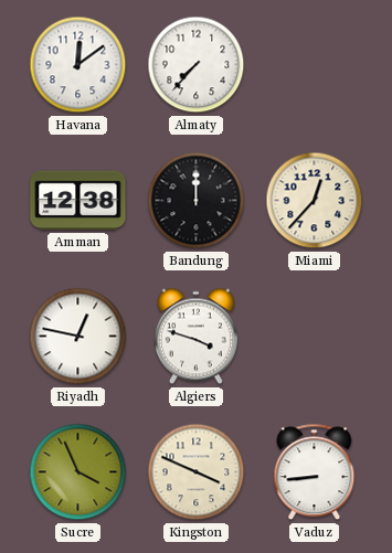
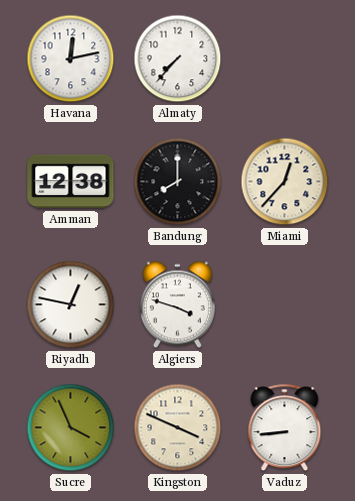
Havana: 12:09 -> 12:13
Bandung: 12:00 -> 8:00
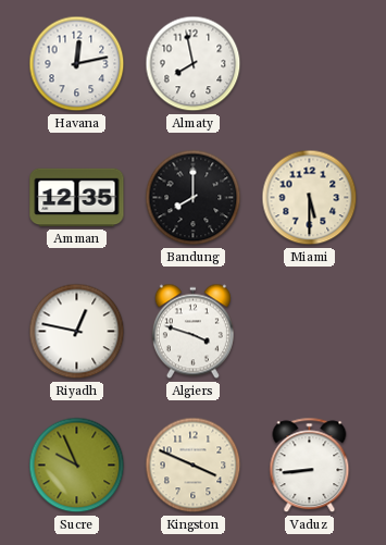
Almaty: 7:37 -> 7:58
Amman: 12:38 -> 12:35
Miami: 12:37 -> 5:30
Sucre: 3:56 -> 9:56
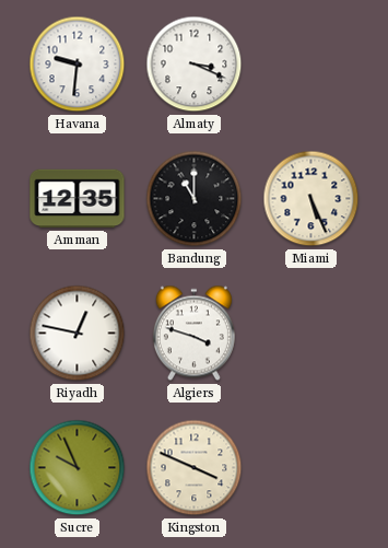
Havana: 12:13 -> 9:31
Almaty: 7:58 -> 3:19
Bandung: 8:00 -> 11:00
Miami: 5:30 -> 5:26
Vaduz: 8:44 -> none
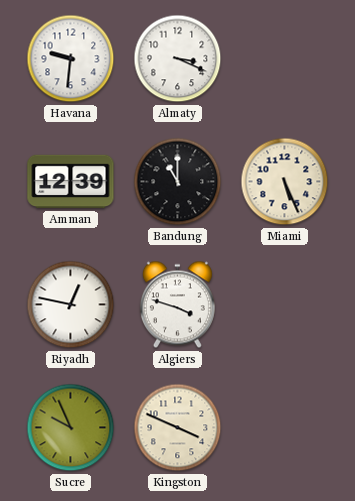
Amman: 12:35 -> 12:39
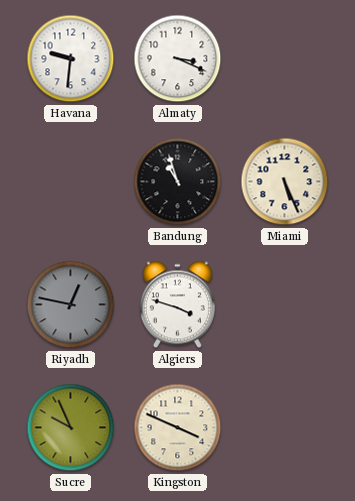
Amman: 12:39 -> none
Bandung: 11:00 -> 10:57
Riyadh dial: white -> grey
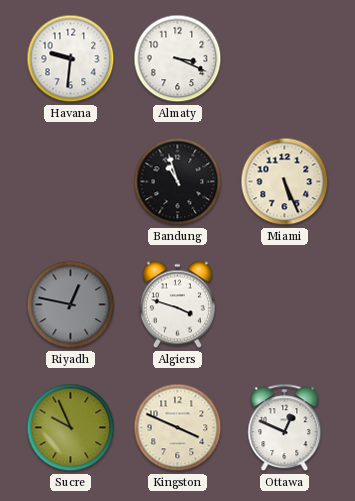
Ottawa: none -> 12:49
